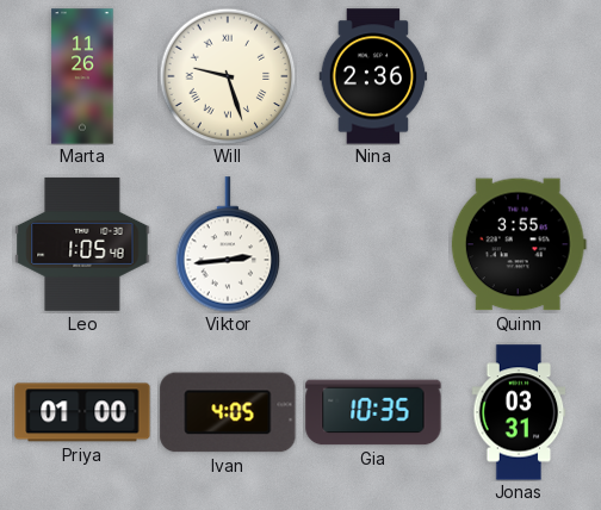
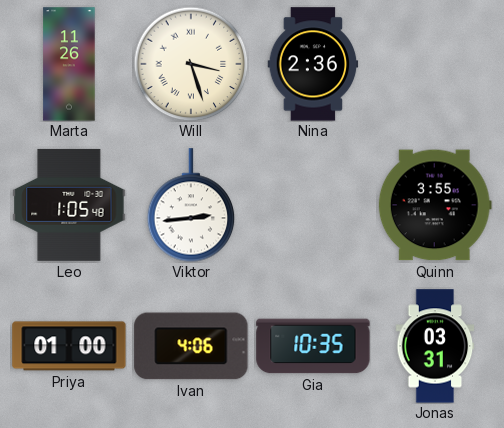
Will: 9:27 -> 3:27
Ivan: 4:05 -> 4:06
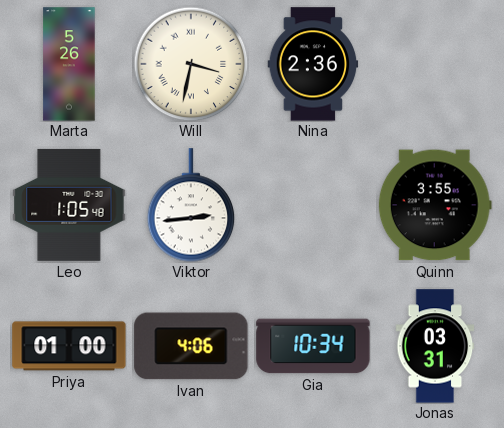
Marta: 11:26 -> 5:26
Will: 3:27 -> 3:32
Gia: 10:35 -> 10:34
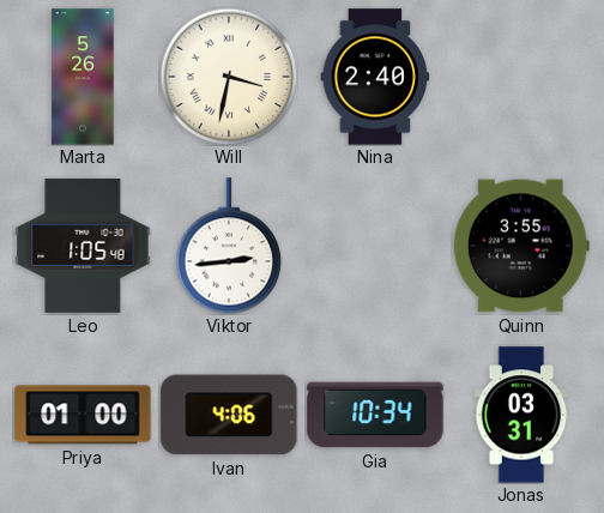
Nina: 2:36 -> 2:40
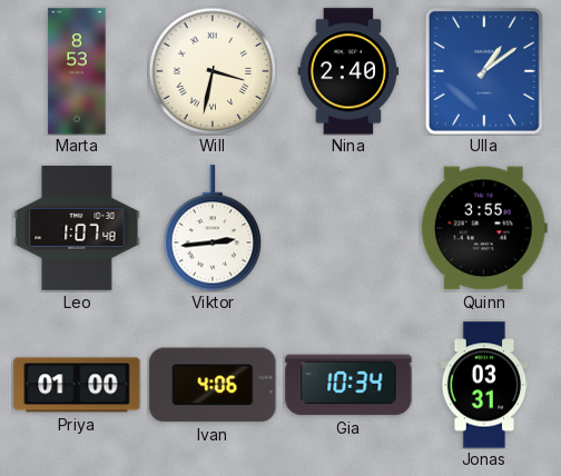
Marta: 5:26 -> 8:53
Ulla: none -> 1:09
Leo: 1:05 -> 1:07
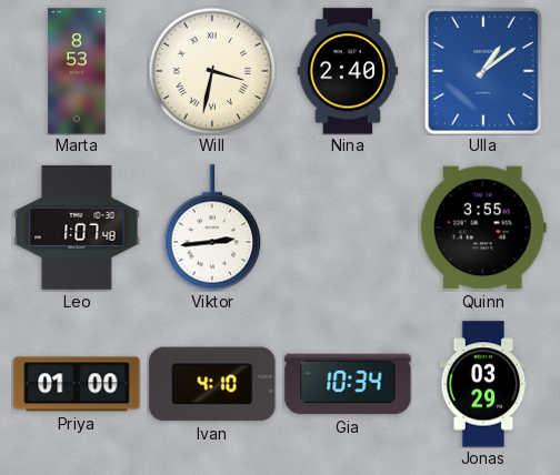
Ivan: 4:06 -> 4:10
Jonas: 03:31 -> 03:29
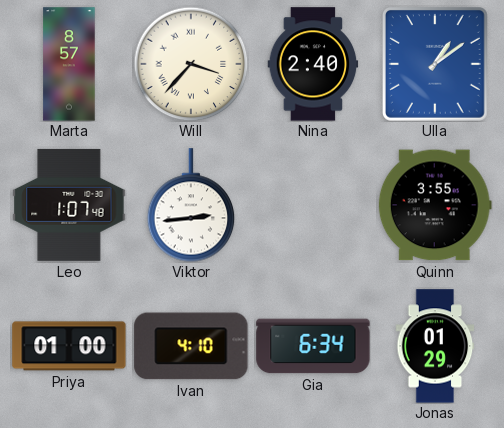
Marta: 8:53 -> 8:57
Will: 3:32 -> 3:37
Gia: 10:34 -> 6:34
Jonas: 03:29 -> 01:29
